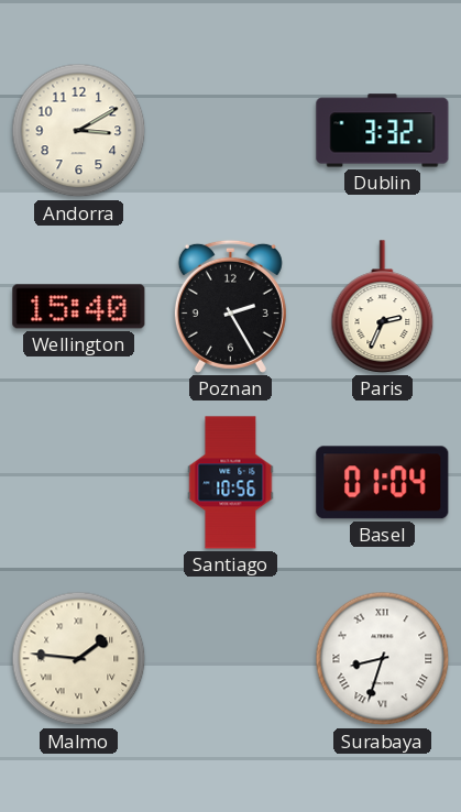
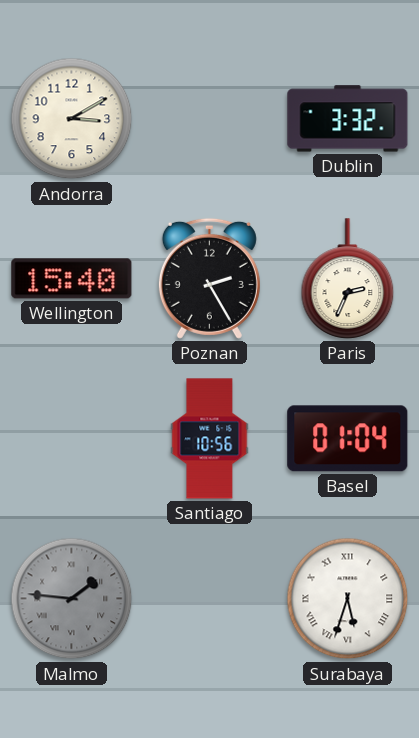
Malmo dial: cream -> grey
Surabaya: 8:33 -> 5:33
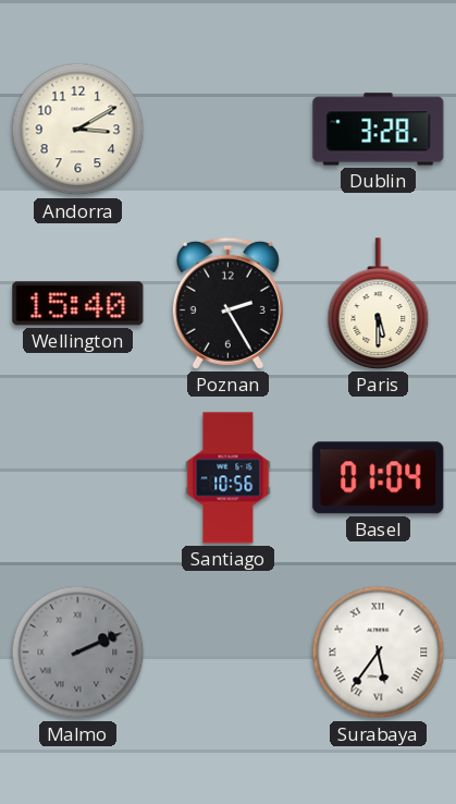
Dublin: 3:32 -> 3:28
Paris: 2:34 -> 5:30
Malmo: 1:46 -> 2:11
Surabaya: 5:33 -> 5:36
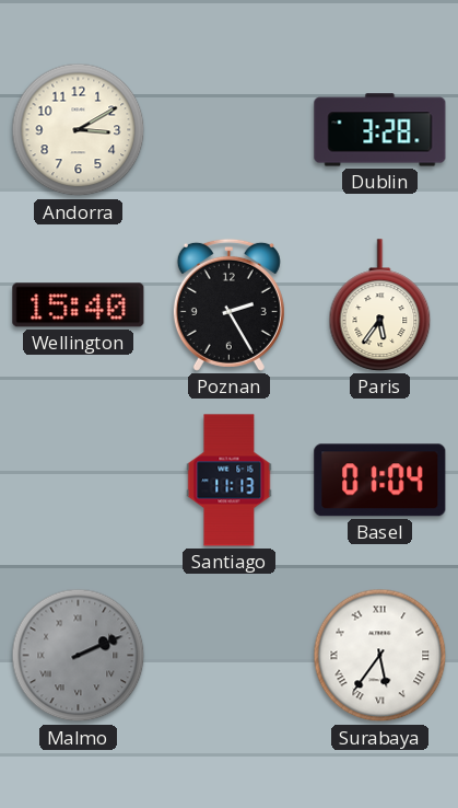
Paris: 5:30 -> 5:36
Santiago: 10:56 -> 11:13
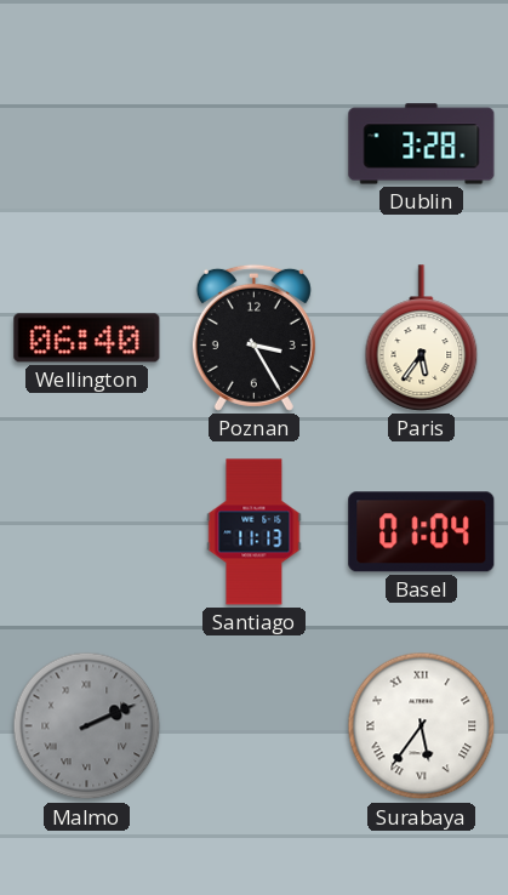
Andorra: 3:10 -> none
Wellington: 15:40 -> 06:40
Poznan: 2:25 -> 3:25
